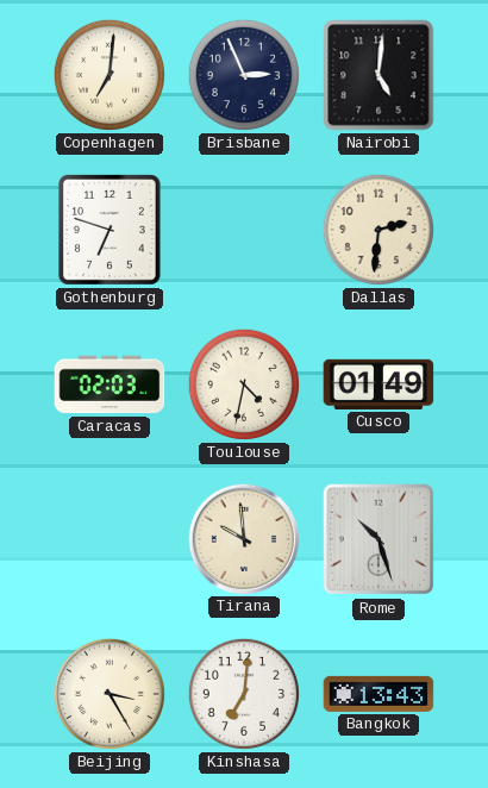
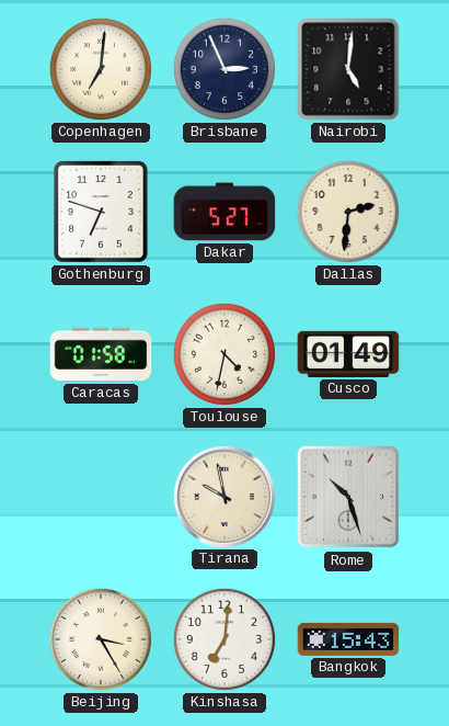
Dakar: none -> 5:27
Caracas: 02:03 -> 01:58
Tirana: 9:59 -> 9:58
Bangkok: 13:43 -> 15:43
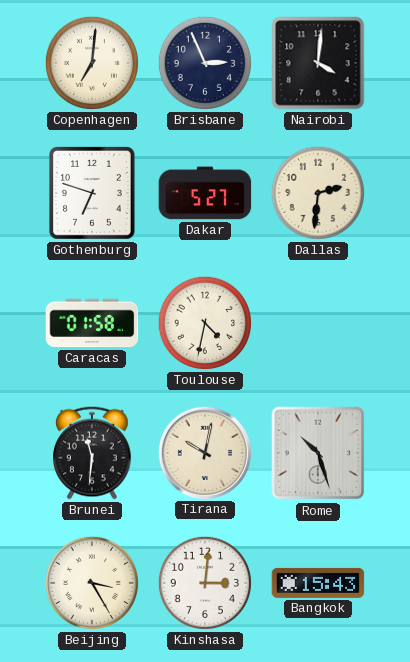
Nairobi: 5:01 -> 4:01
Cusco: 01:49 -> none
Brunei: none -> 11:31
Tirana: 9:58 -> 10:02
Kinshasa: 7:01 -> 3:01
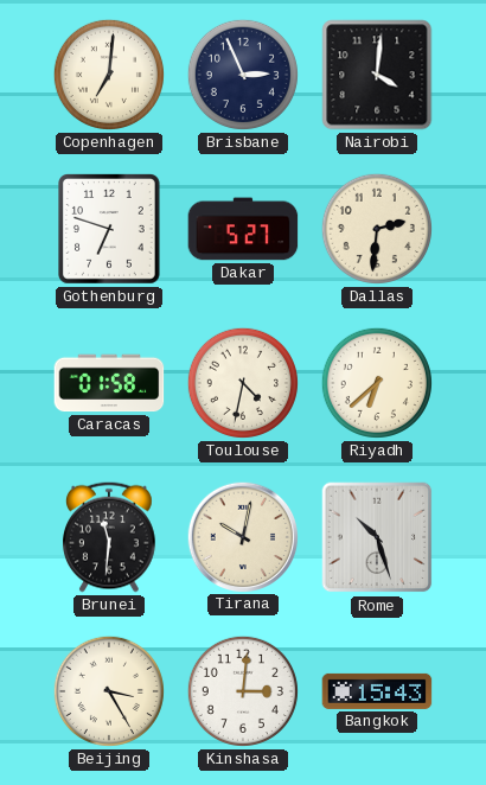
Riyadh: none -> 6:38
